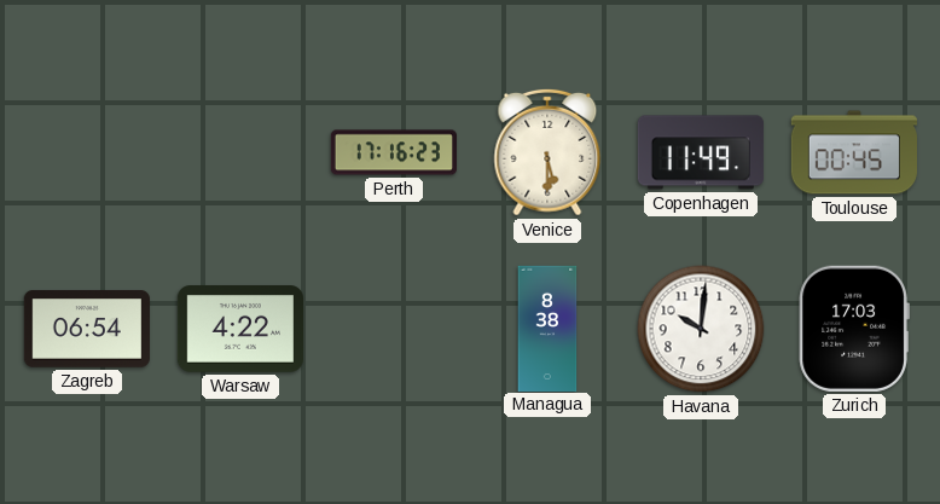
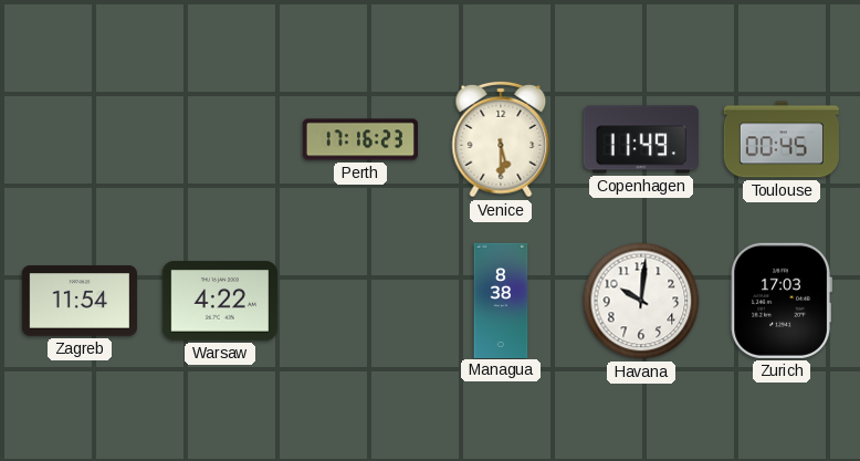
Zagreb: 06:54 -> 11:54
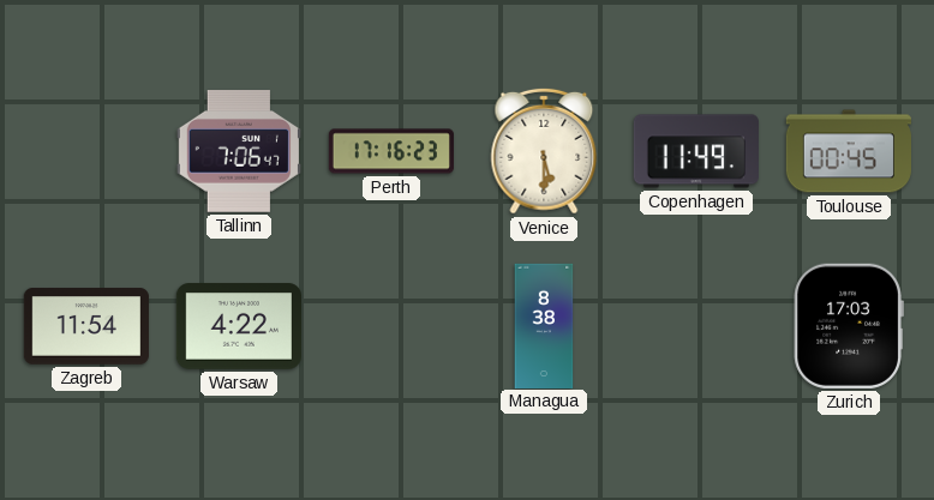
Tallinn: none -> 7:06
Havana: 10:01 -> none
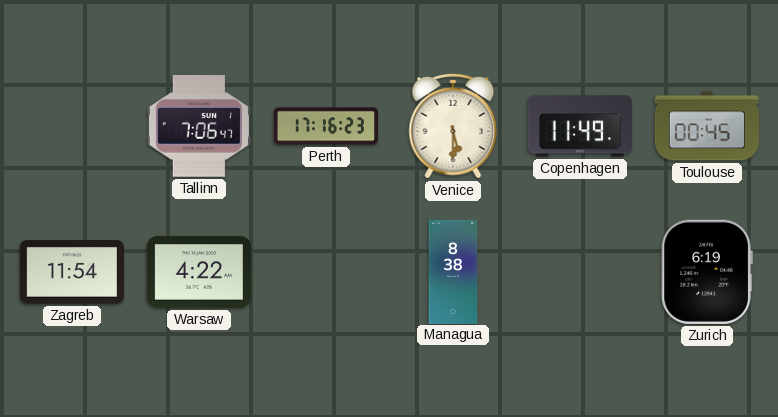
Zurich: 17:03 -> 6:19
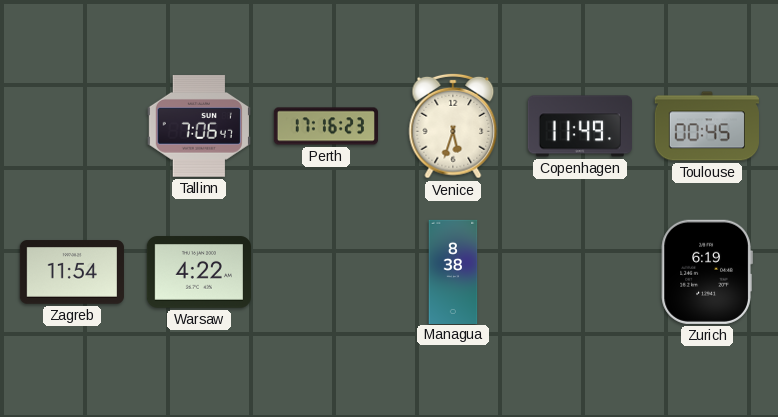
Venice: 5:30 -> 5:33
